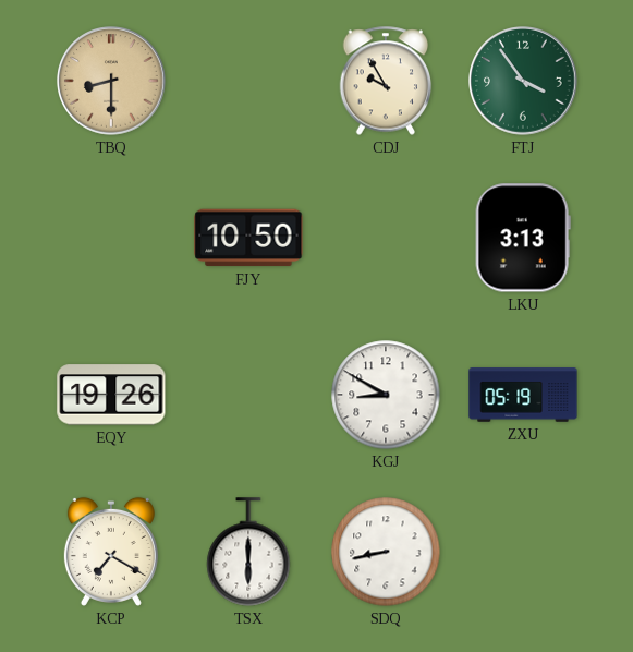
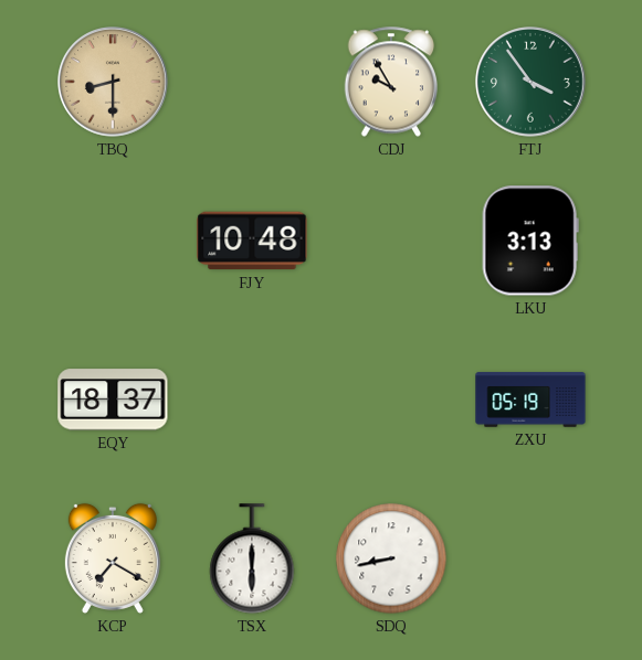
FJY: 10:50 -> 10:48
EQY: 19:26 -> 18:37
KGJ: 8:50 -> none
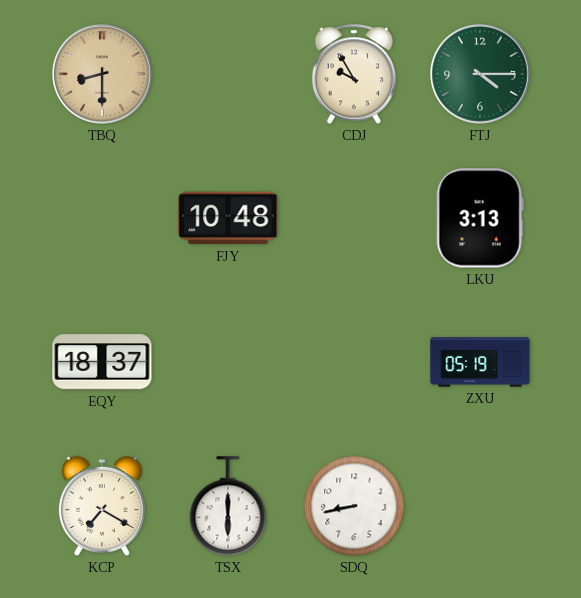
FTJ: 3:54 -> 4:15
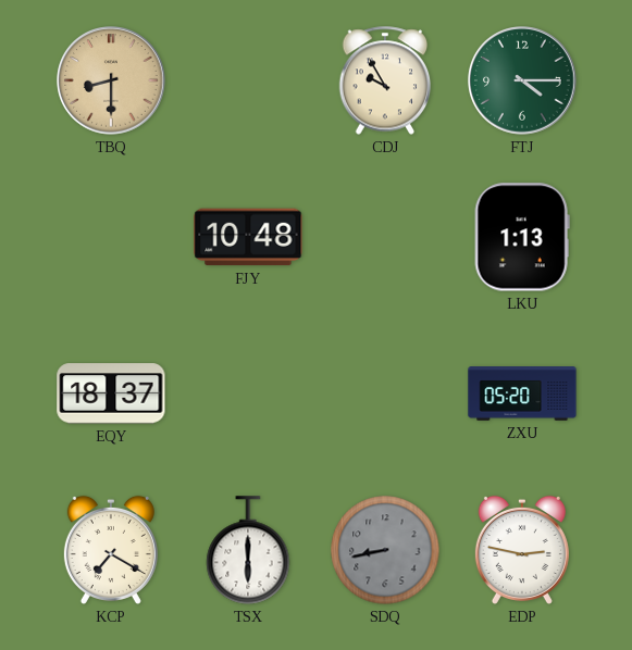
LKU: 3:13 -> 1:13
ZXU: 05:19 -> 05:20
SDQ dial: white -> grey
EDP: none -> 2:47
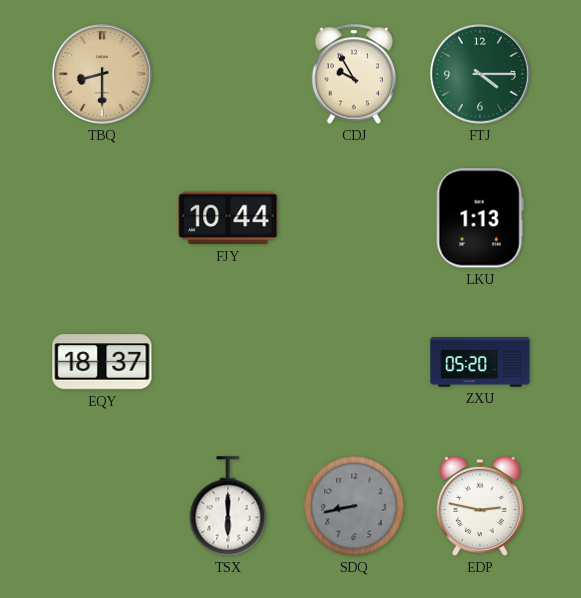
FJY: 10:48 -> 10:44
KCP: 7:20 -> none
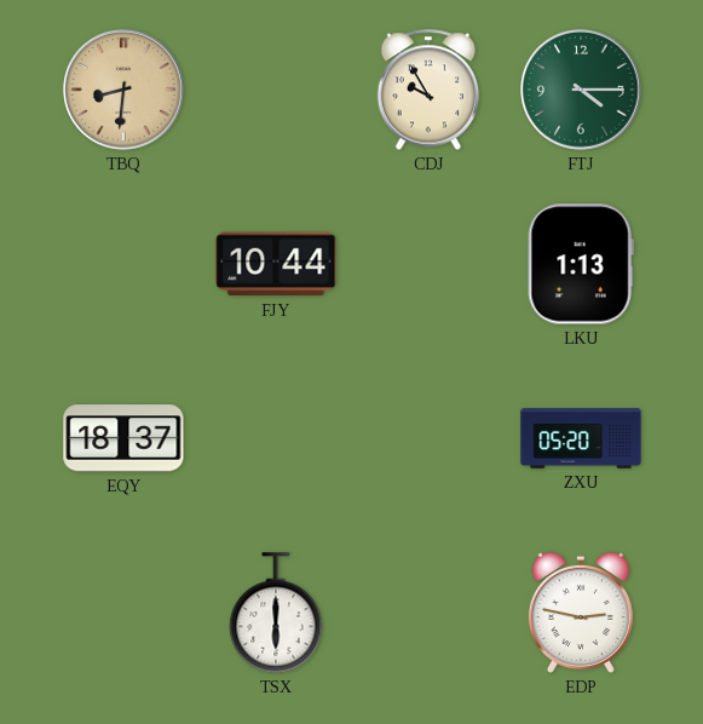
TBQ: 8:30 -> 8:31
SDQ: 8:43 -> none
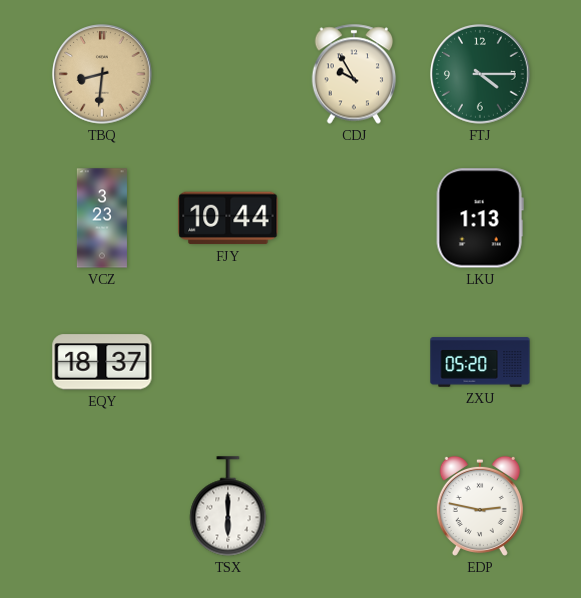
VCZ: none -> 3:23
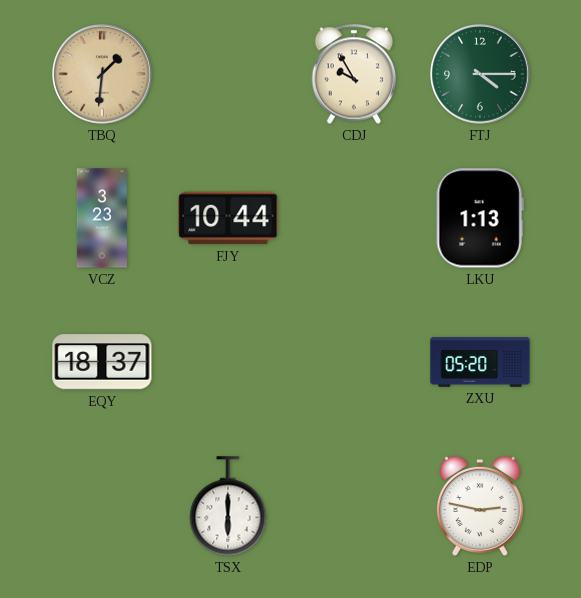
TBQ: 8:31 -> 1:31
